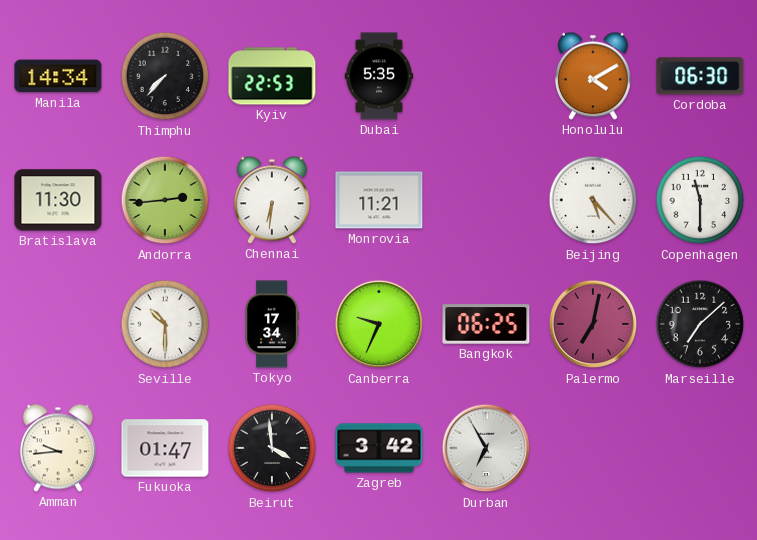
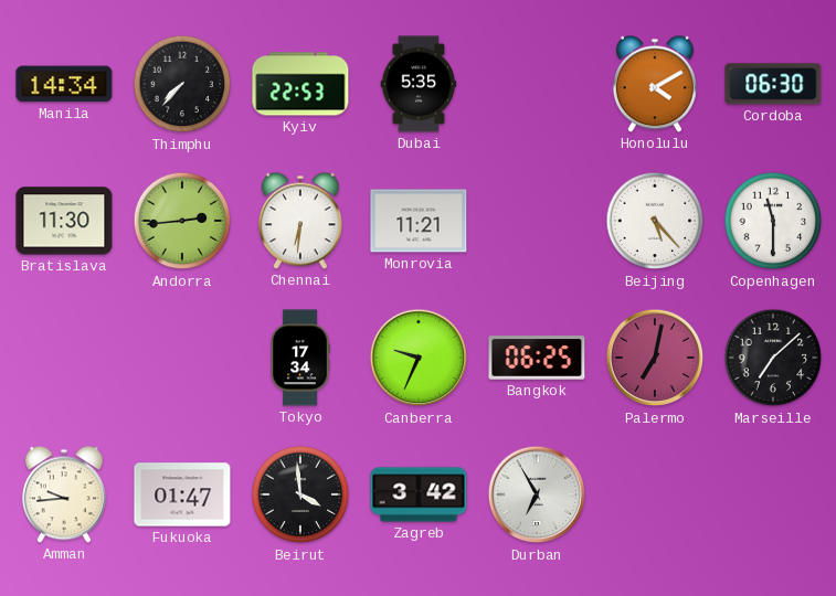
Seville: 10:30 -> none
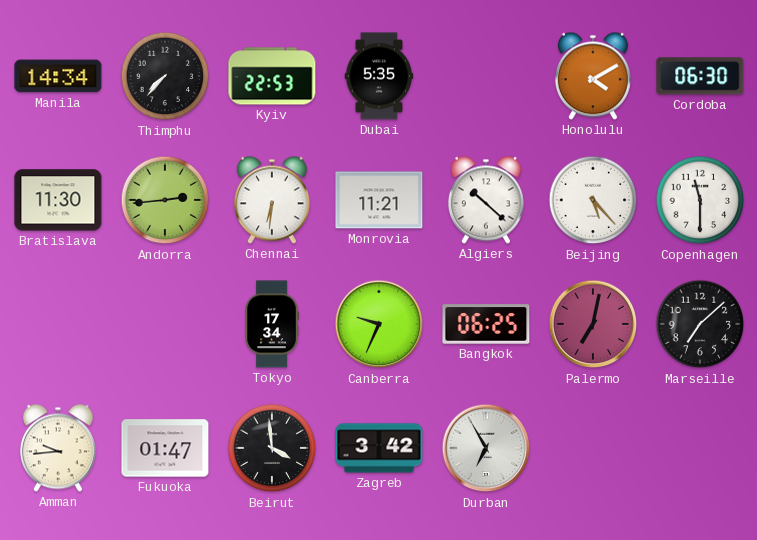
Algiers: none -> 10:22
